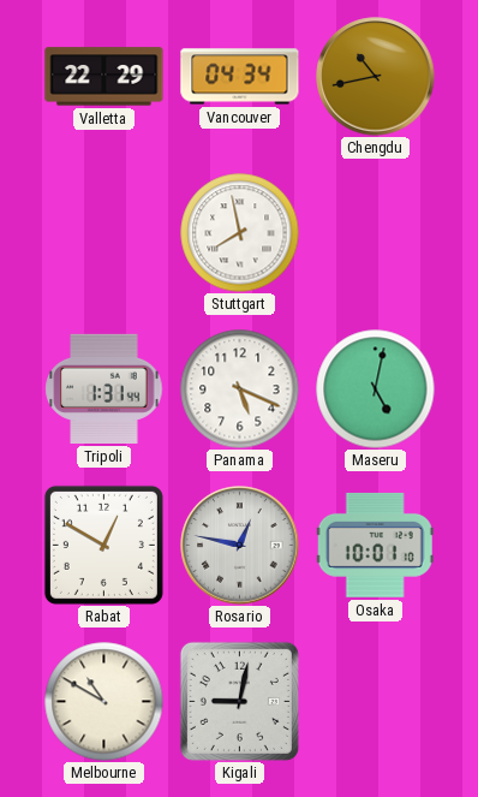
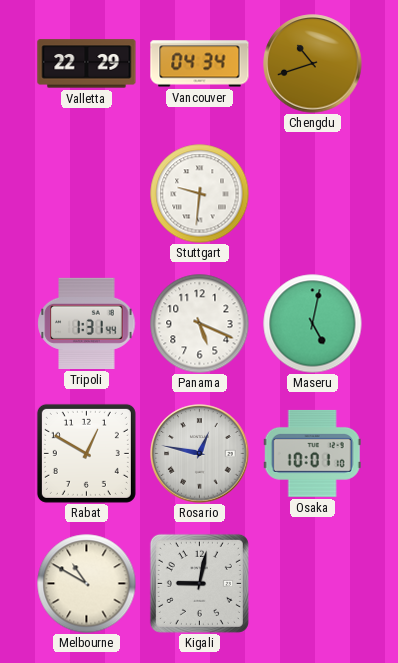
Chengdu: 10:43 -> 10:42
Stuttgart: 7:58 -> 9:31
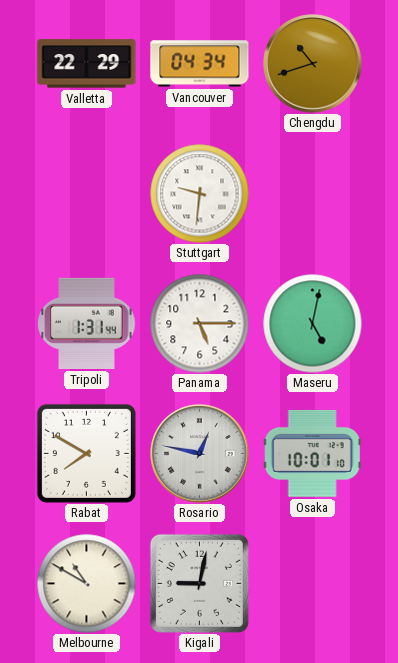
Panama: 5:19 -> 5:15
Rabat: 12:50 -> 7:50
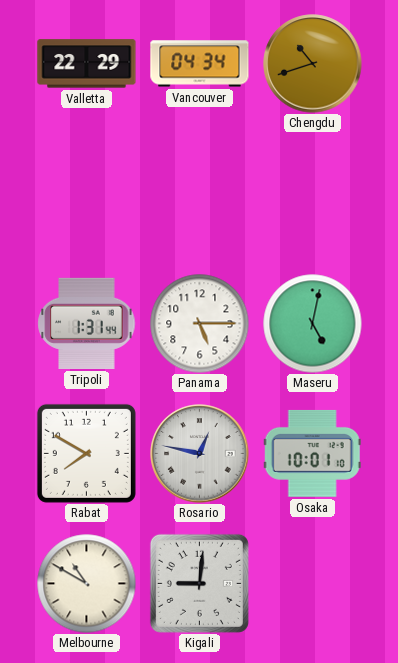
Stuttgart: 9:31 -> none
Kigali: 9:02 -> 9:01
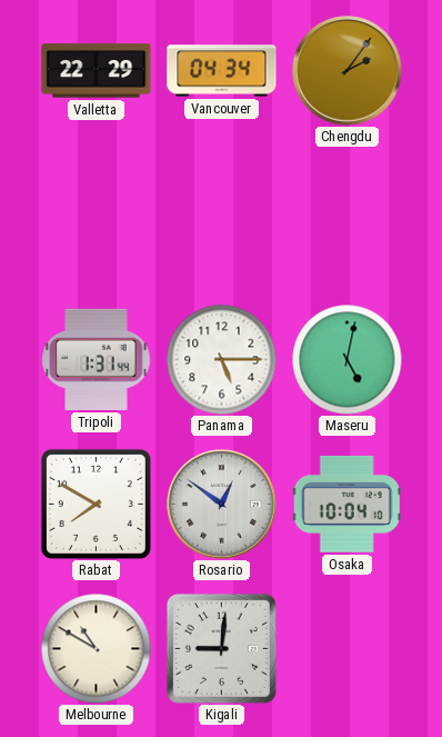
Chengdu: 10:42 -> 2:06
Rosario: 12:47 -> 12:51
Osaka: 10:01 -> 10:04
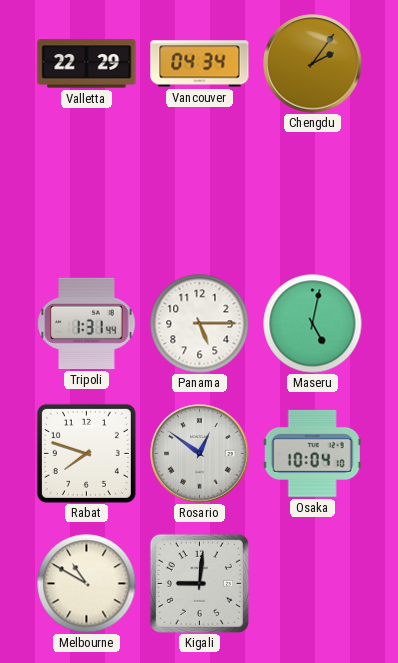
Rabat: 7:50 -> 7:48
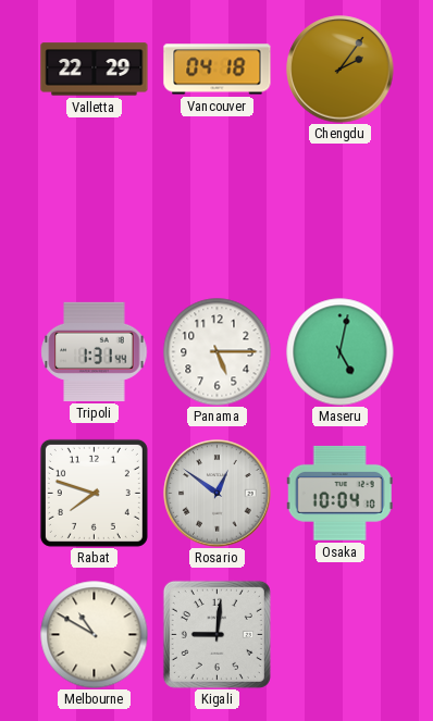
Vancouver: 04:34 -> 04:18
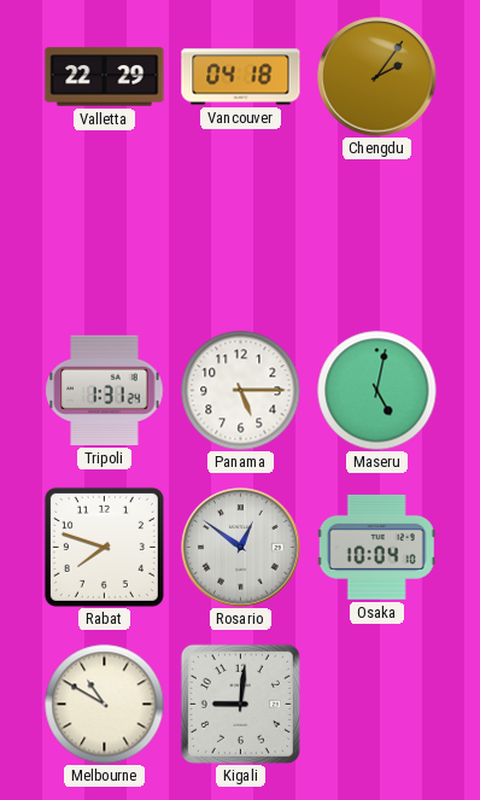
Tripoli: 1:31:44 -> 1:31:24
